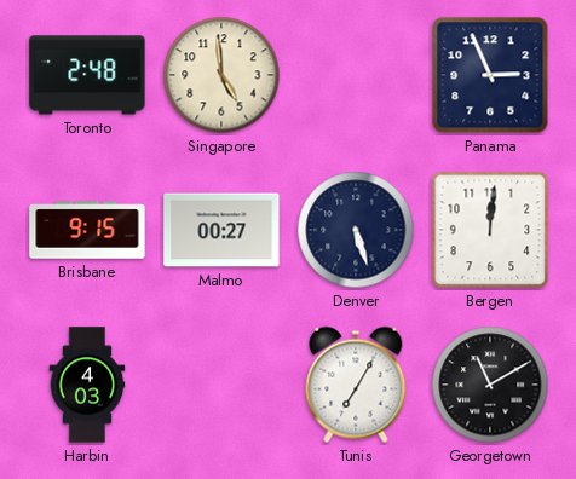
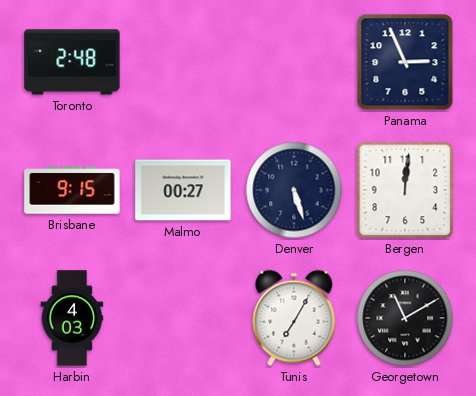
Singapore: 4:59 -> none
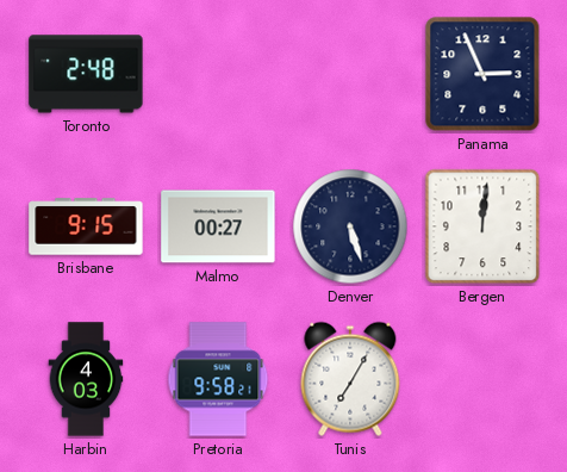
Pretoria: none -> 9:58
Georgetown: 11:10 -> none
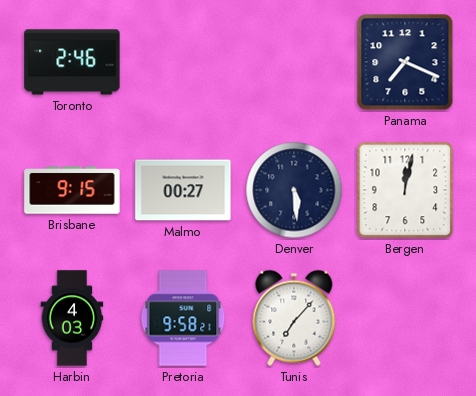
Toronto: 2:48 -> 2:46
Panama: 2:56 -> 7:19
Denver: 5:27 -> 5:29
Bergen: 12:01 -> 12:02
Tunis: 7:05 -> 7:07
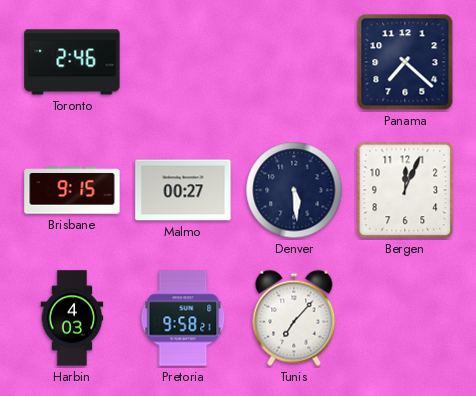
Panama: 7:19 -> 7:22
Bergen: 12:02 -> 12:04
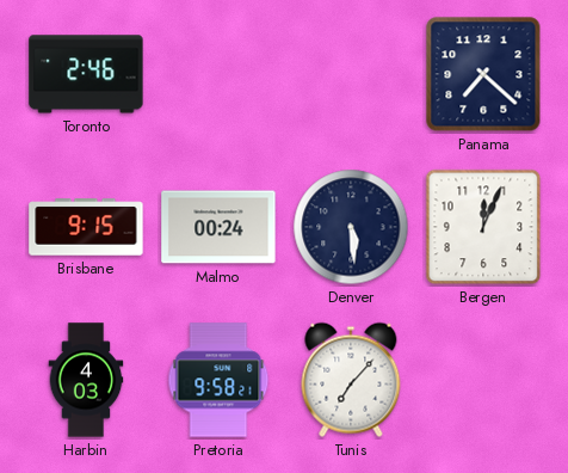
Malmo: 00:27 -> 00:24
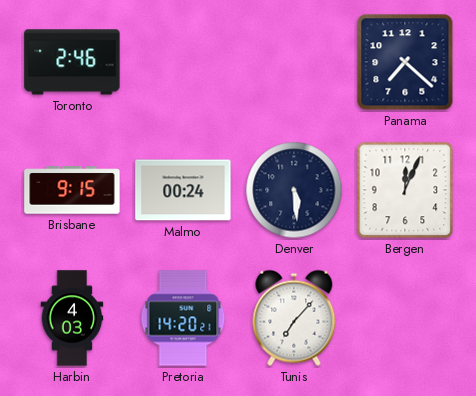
Pretoria: 9:58 -> 14:20
